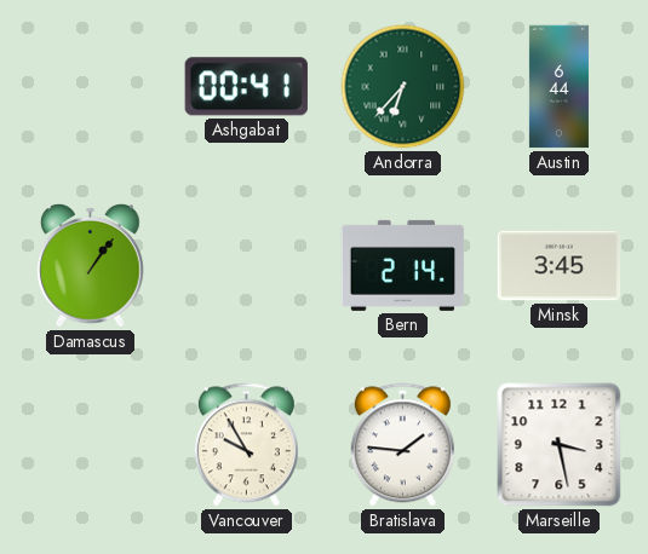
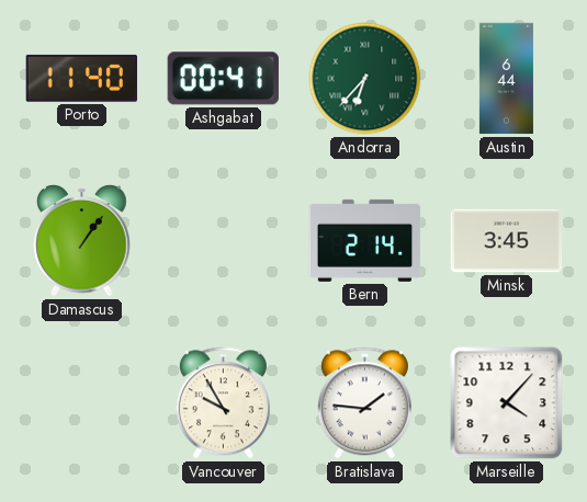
Porto: none -> 11:40
Marseille: 3:28 -> 4:07
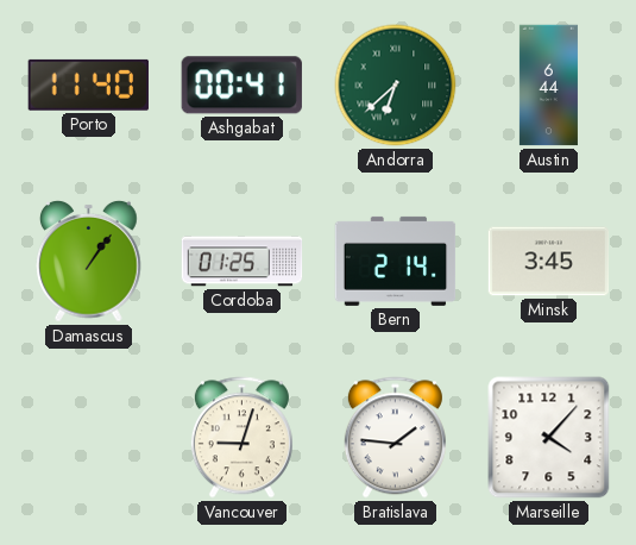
Andorra: 6:37 -> 6:38
Cordoba: none -> 01:25
Vancouver: 9:55 -> 9:03
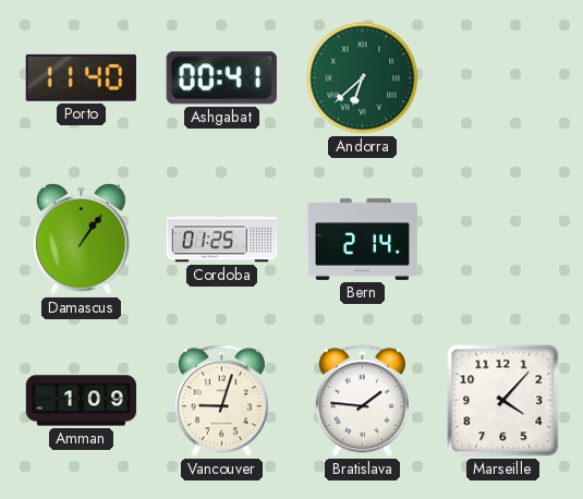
Austin: 6:44 -> none
Minsk: 3:45 -> none
Amman: none -> 1:09
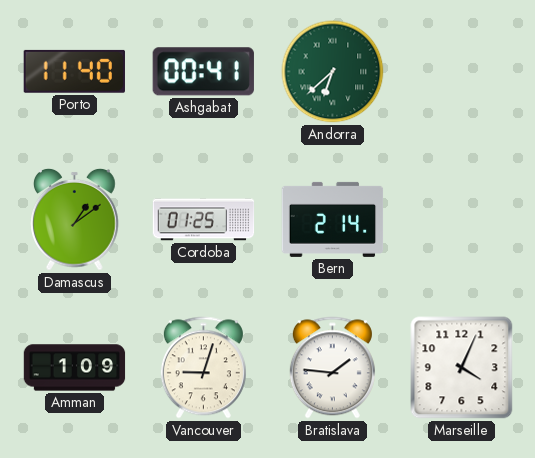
Damascus: 1:06 -> 1:09
Marseille: 4:07 -> 4:04
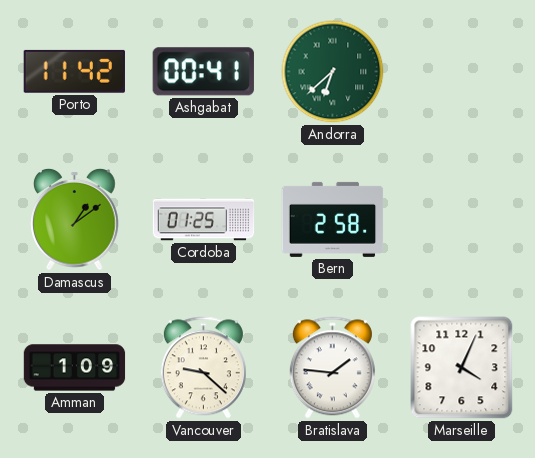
Porto: 11:40 -> 11:42
Bern: 2:14 -> 2:58
Vancouver: 9:03 -> 9:22
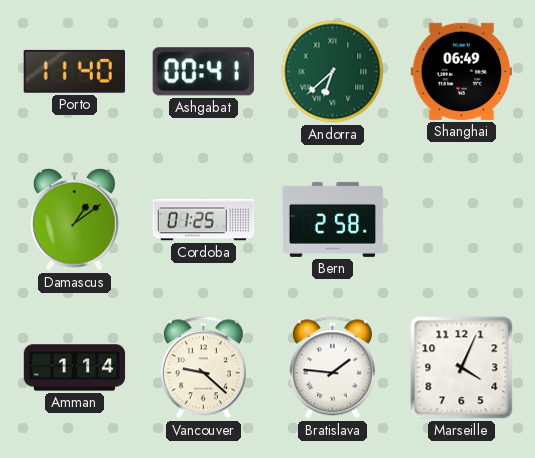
Porto: 11:42 -> 11:40
Shanghai: none -> 06:49
Amman: 1:09 -> 1:14
